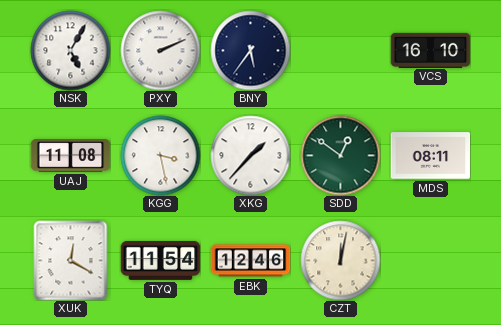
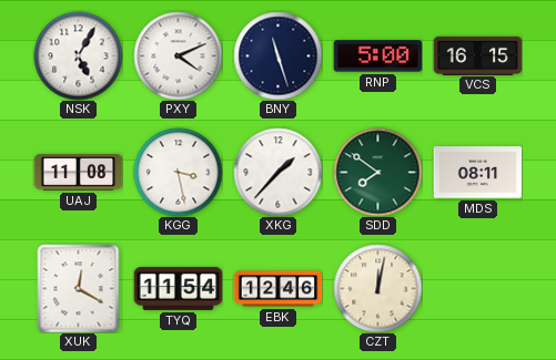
PXY: 2:11 -> 4:11
BNY: 5:36 -> 11:27
RNP: none -> 5:00
VCS: 16:10 -> 16:15
SDD: 12:51 -> 7:51
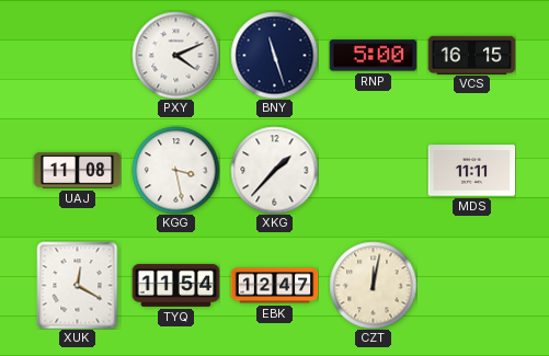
NSK: 5:05 -> none
SDD: 7:51 -> none
MDS: 08:11 -> 11:11
EBK: 12:46 -> 12:47
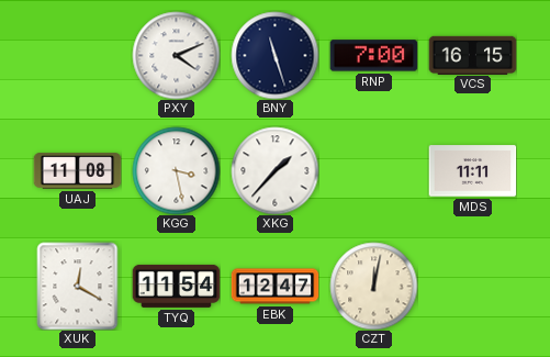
RNP: 5:00 -> 7:00
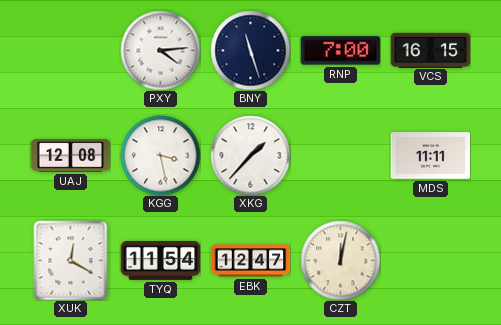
PXY: 4:11 -> 4:14
UAJ: 11:08 -> 12:08
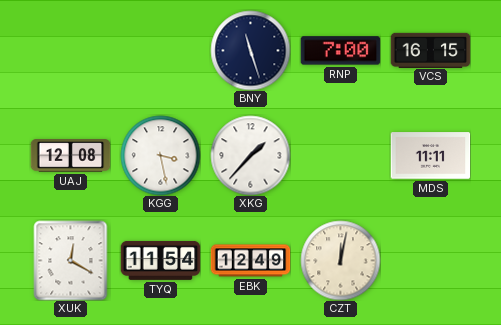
PXY: 4:14 -> none
EBK: 12:47 -> 12:49
